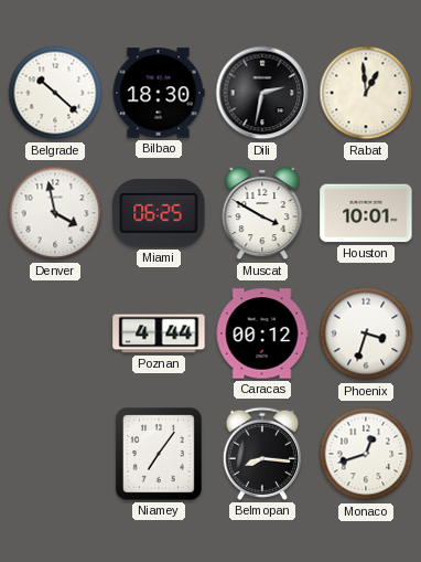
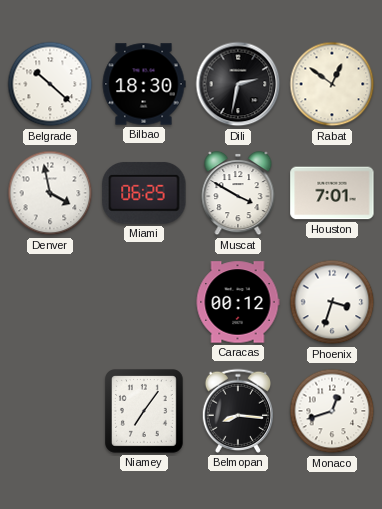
Rabat: 12:59 -> 12:51
Houston: 10:01 -> 7:01
Poznan: 4:44 -> none
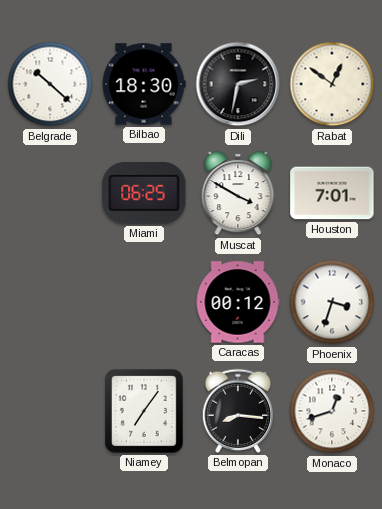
Denver: 3:58 -> none
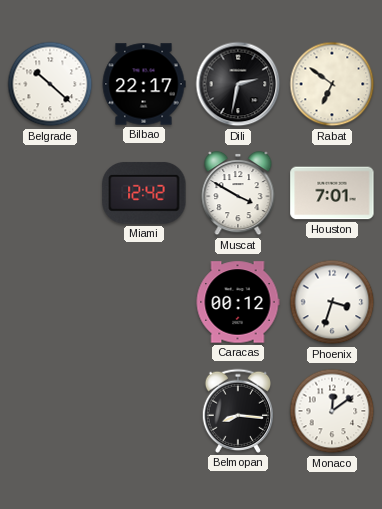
Bilbao: 18:30 -> 22:17
Rabat: 12:51 -> 6:51
Miami: 06:25 -> 12:42
Niamey: 7:06 -> none
Monaco: 12:42 -> 12:09
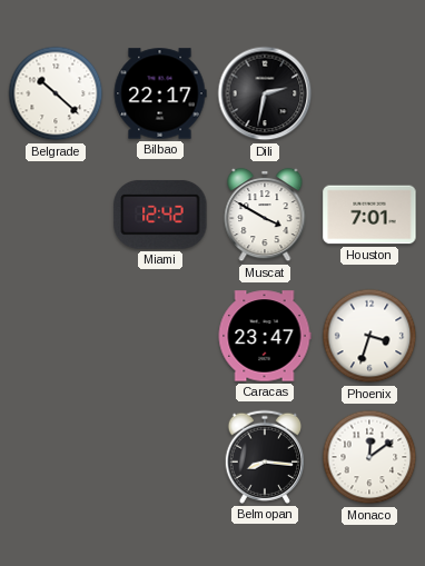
Rabat: 6:51 -> none
Caracas: 00:12 -> 23:47
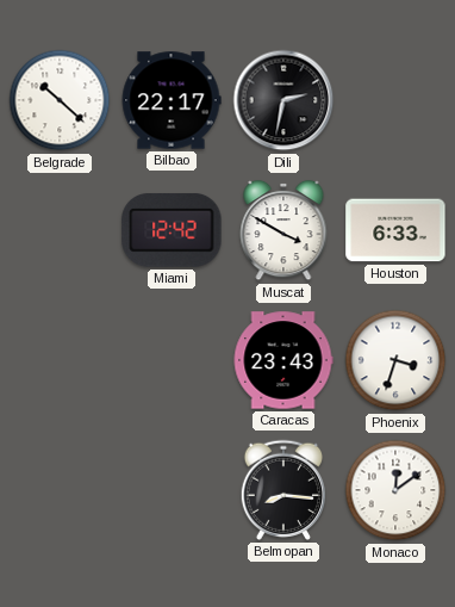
Houston: 7:01 -> 6:33
Caracas: 23:47 -> 23:43
